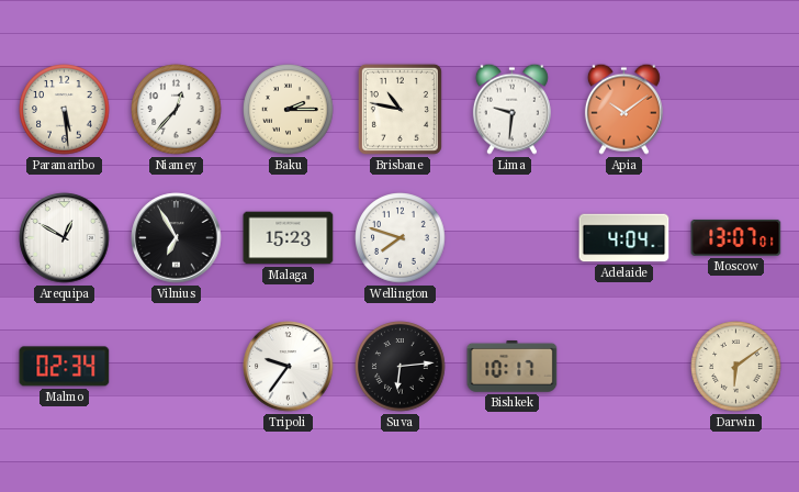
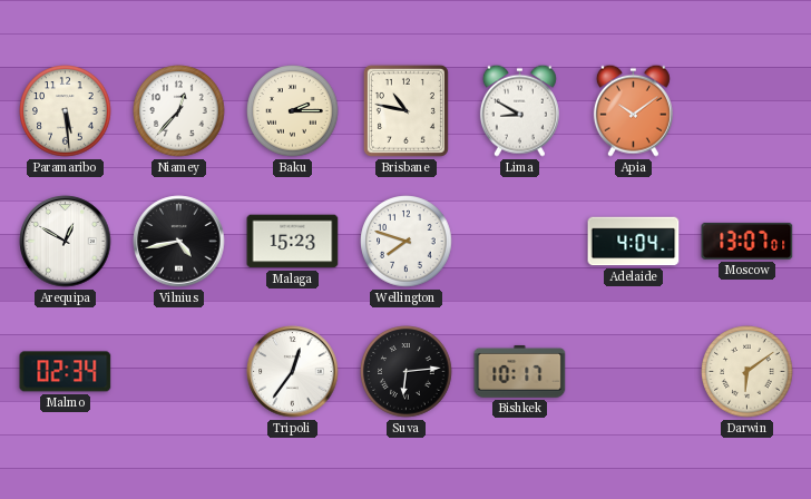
Lima: 9:31 -> 8:50
Vilnius: 6:55 -> 4:43
Tripoli: 9:36 -> 12:36
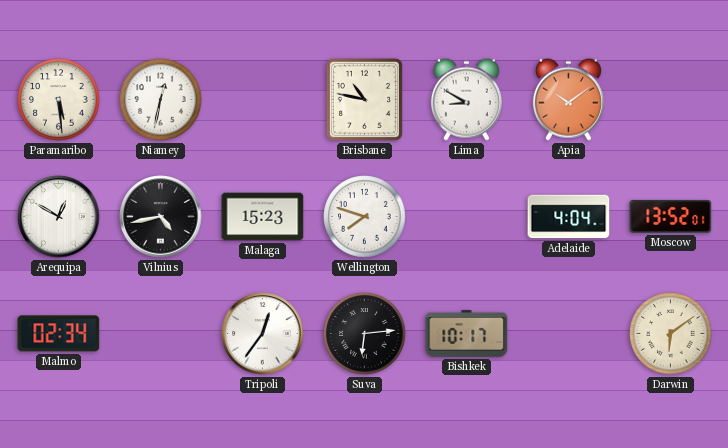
Niamey: 12:37 -> 12:32
Baku: 2:15 -> none
Moscow: 13:07 -> 13:52
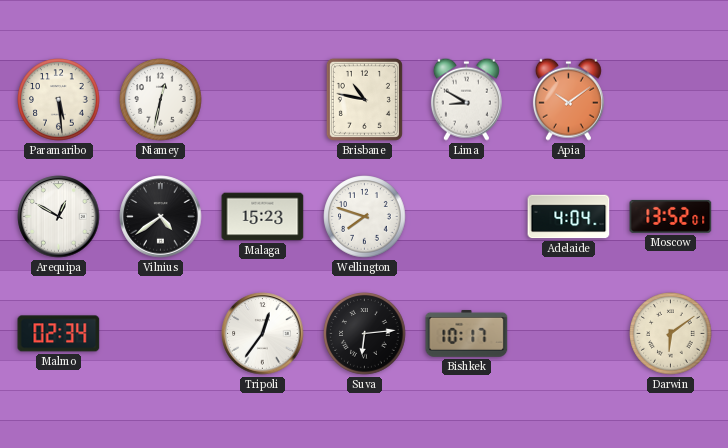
Vilnius: 4:43 -> 4:39
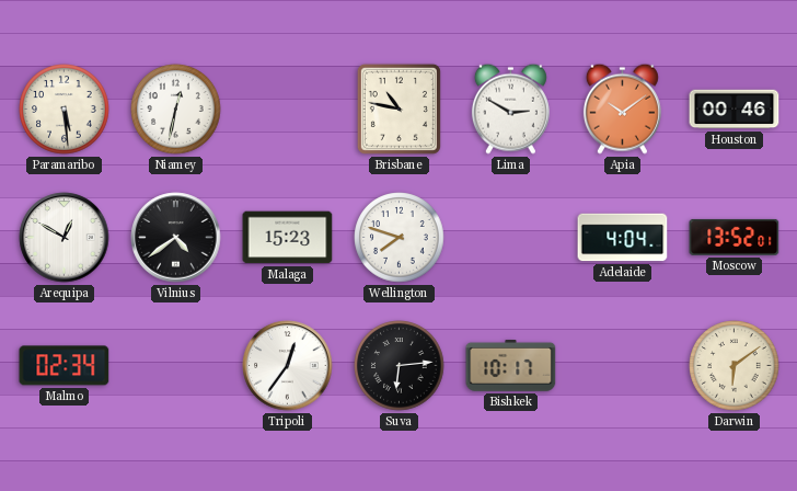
Lima: 8:50 -> 2:50
Houston: none -> 00:46
